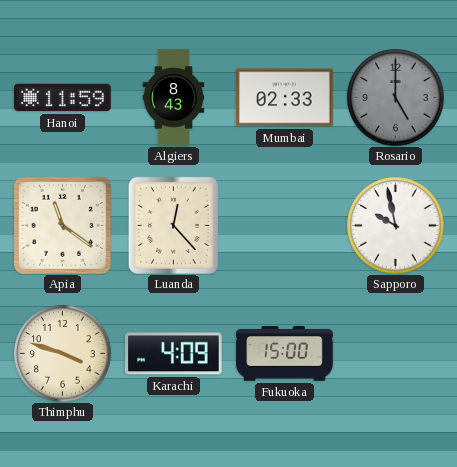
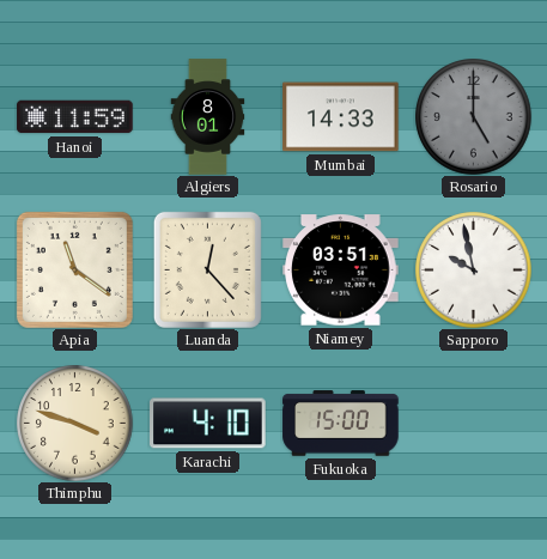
Algiers: 8:43 -> 8:01
Mumbai: 02:33 -> 14:33
Niamey: none -> 03:51
Karachi: 4:09 -> 4:10
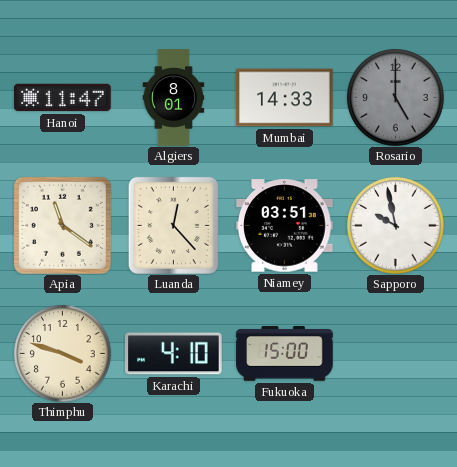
Hanoi: 11:59 -> 11:47
